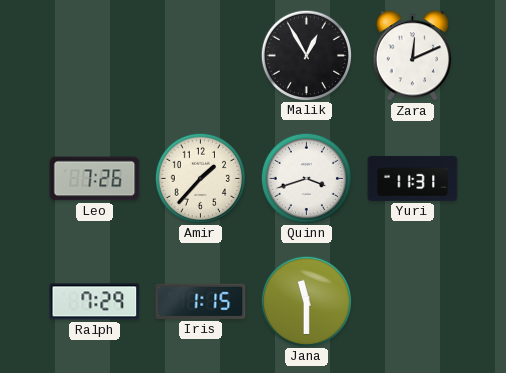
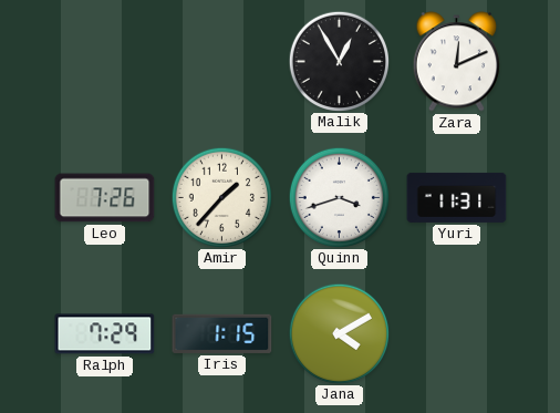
Jana: 11:30 -> 4:10
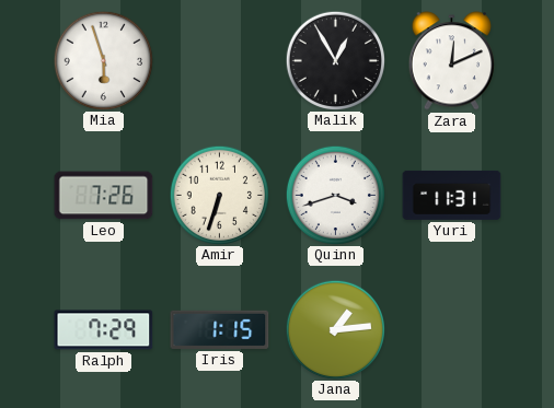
Mia: none -> 5:57
Amir: 1:37 -> 6:33
Jana: 4:10 -> 1:14
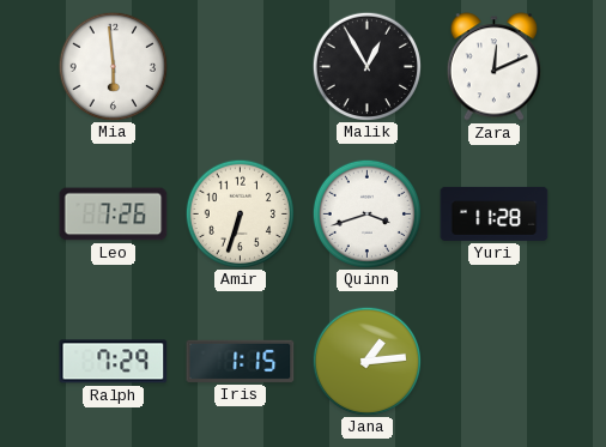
Mia: 5:57 -> 5:59
Yuri: 11:31 -> 11:28
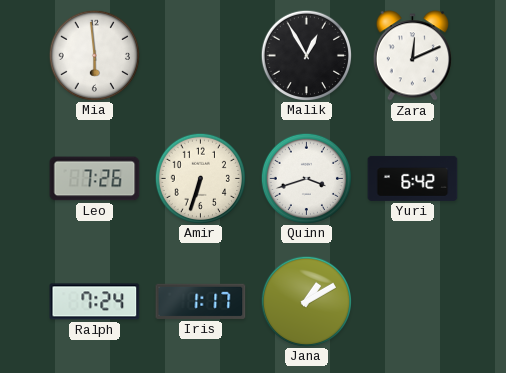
Yuri: 11:28 -> 6:42
Ralph: 7:29 -> 7:24
Iris: 1:15 -> 1:17
Jana: 1:14 -> 1:10
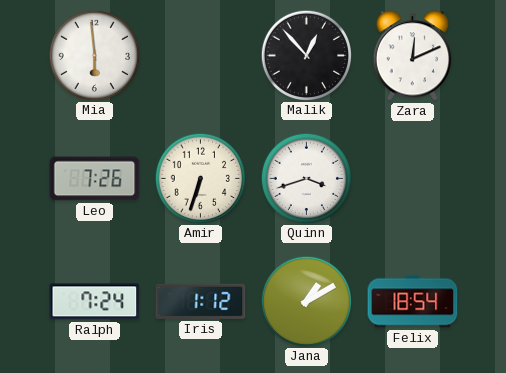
Malik: 12:55 -> 12:53
Yuri: 6:42 -> none
Iris: 1:17 -> 1:12
Felix: none -> 18:54
